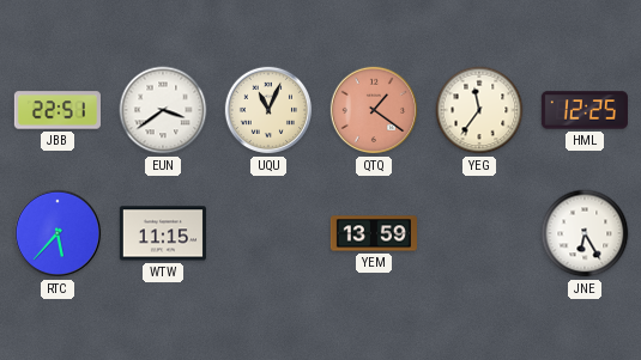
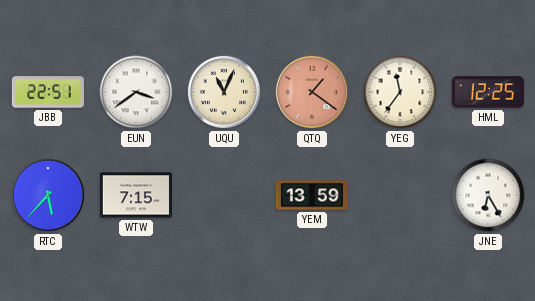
WTW: 11:15 -> 7:15
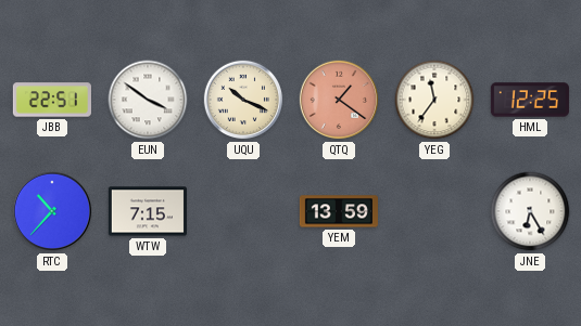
EUN: 3:39 -> 3:51
UQU: 11:04 -> 10:19
RTC: 5:37 -> 10:37
